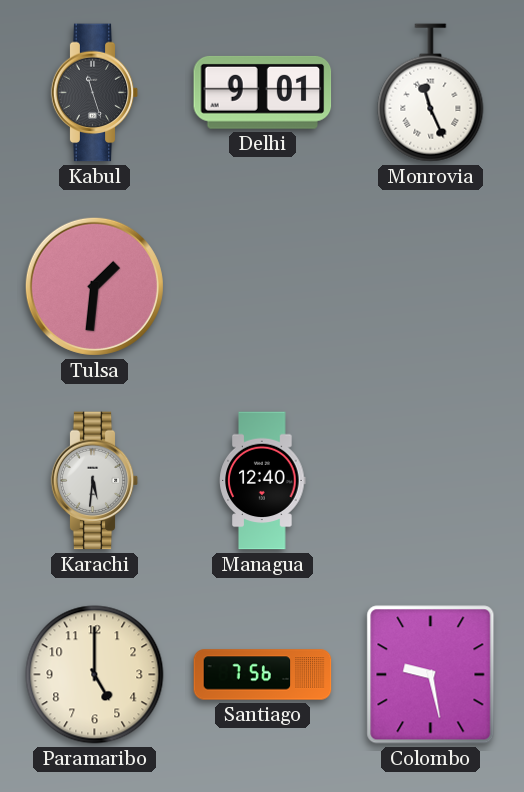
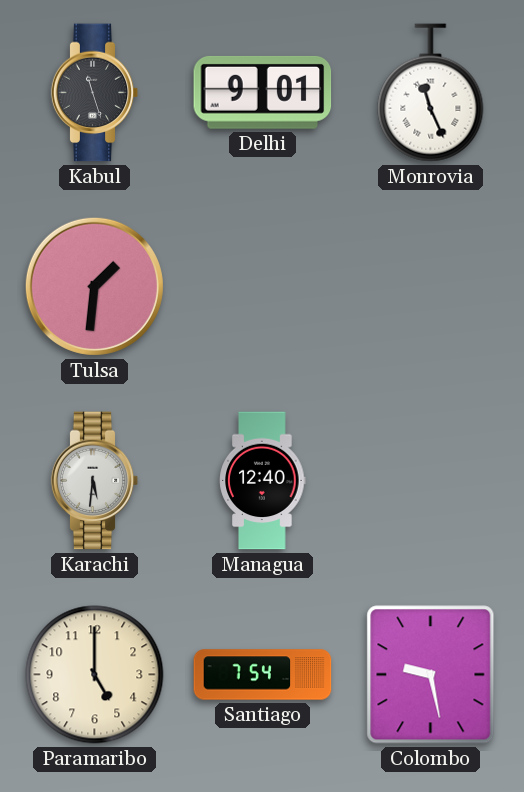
Santiago: 7:56 -> 7:54
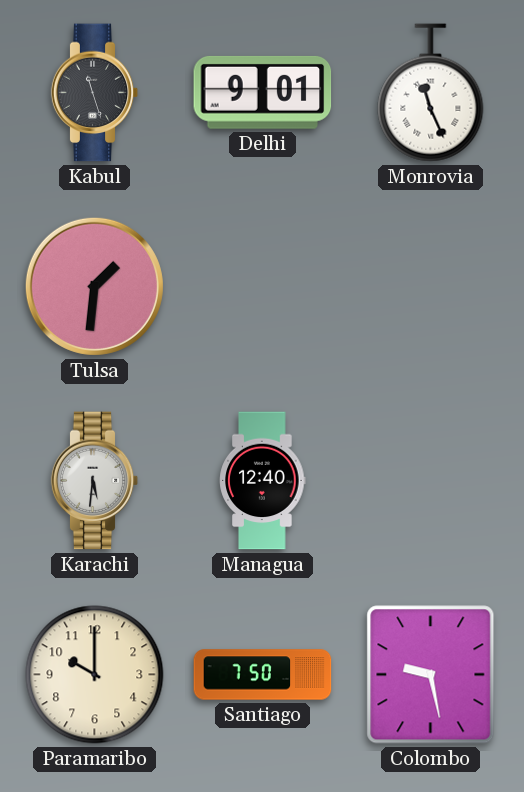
Paramaribo: 5:00 -> 10:00
Santiago: 7:54 -> 7:50
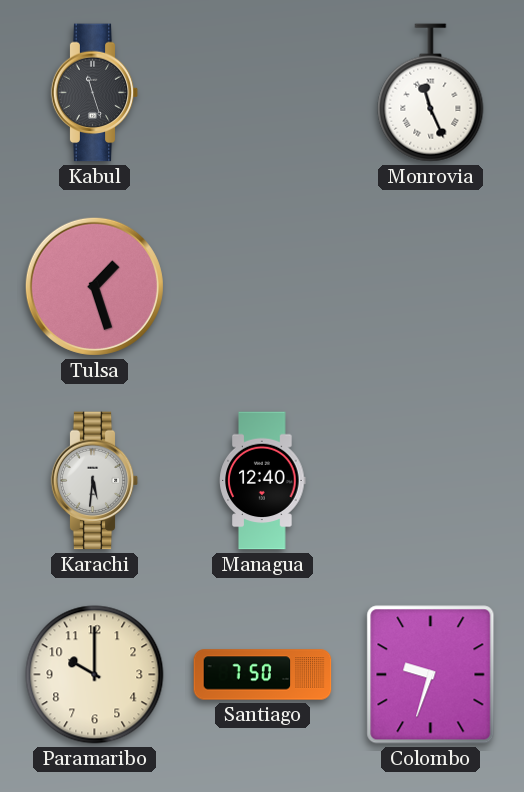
Delhi: 9:01 -> none
Tulsa: 1:31 -> 1:27
Colombo: 9:28 -> 9:33
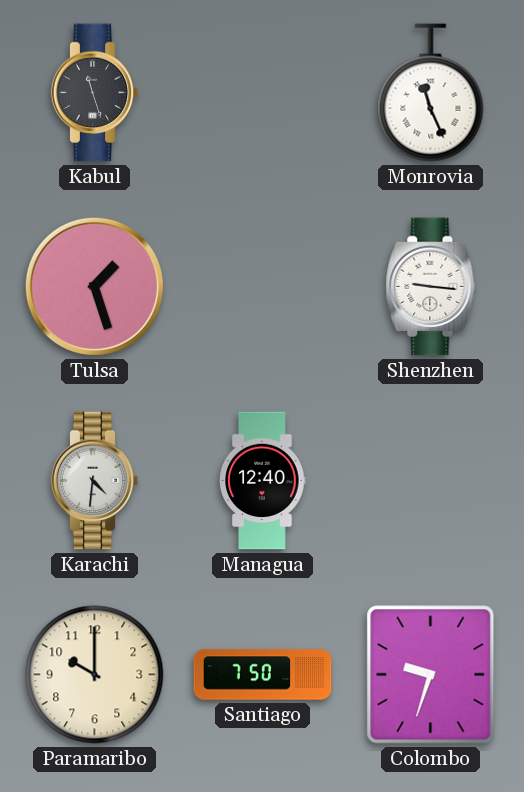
Shenzhen: none -> 9:16
Karachi: 5:31 -> 4:31
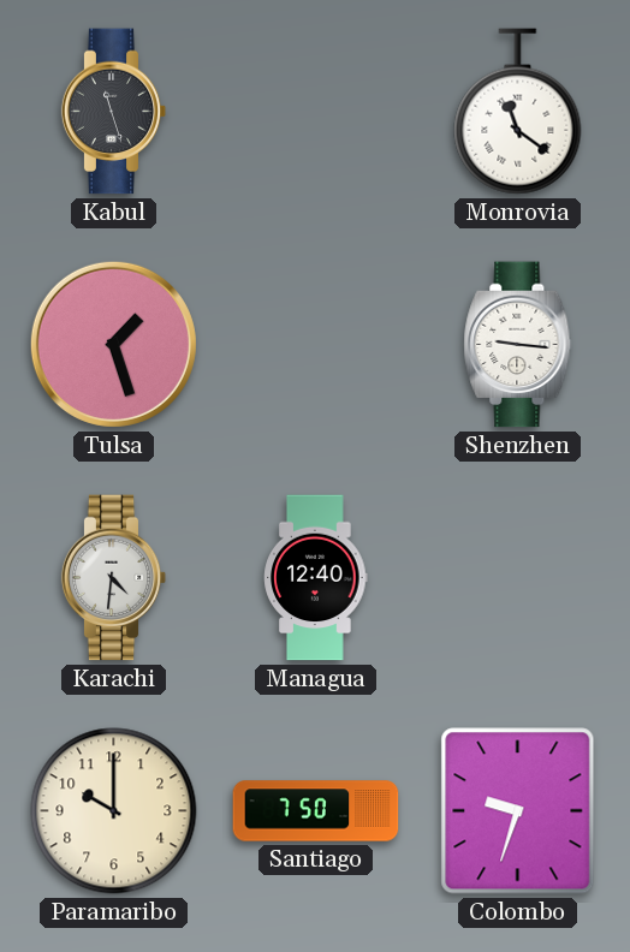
Monrovia: 11:26 -> 11:21
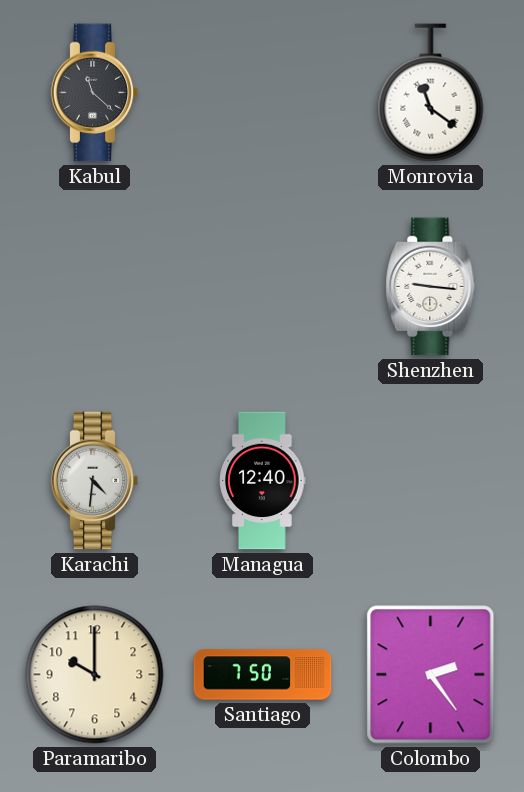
Kabul: 11:27 -> 11:22
Tulsa: 1:27 -> none
Colombo: 9:33 -> 2:24
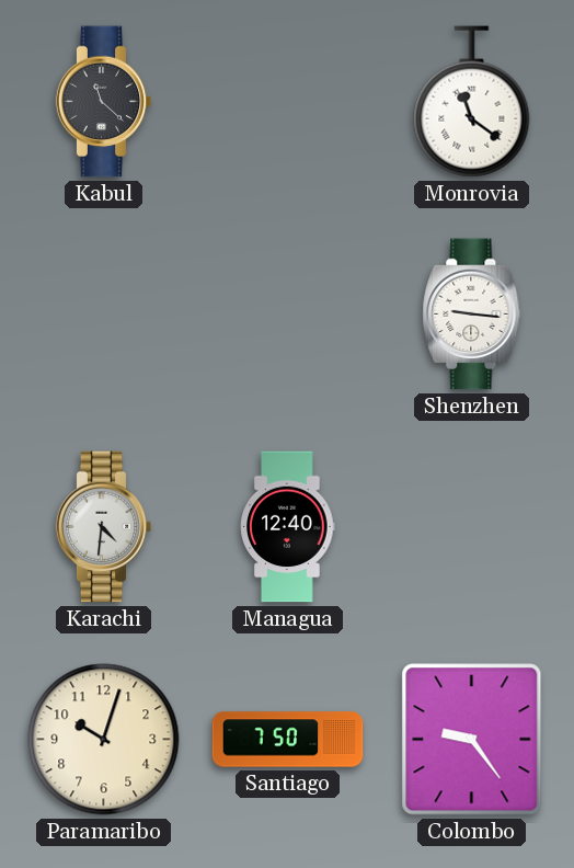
Paramaribo: 10:00 -> 10:03
Colombo: 2:24 -> 9:24
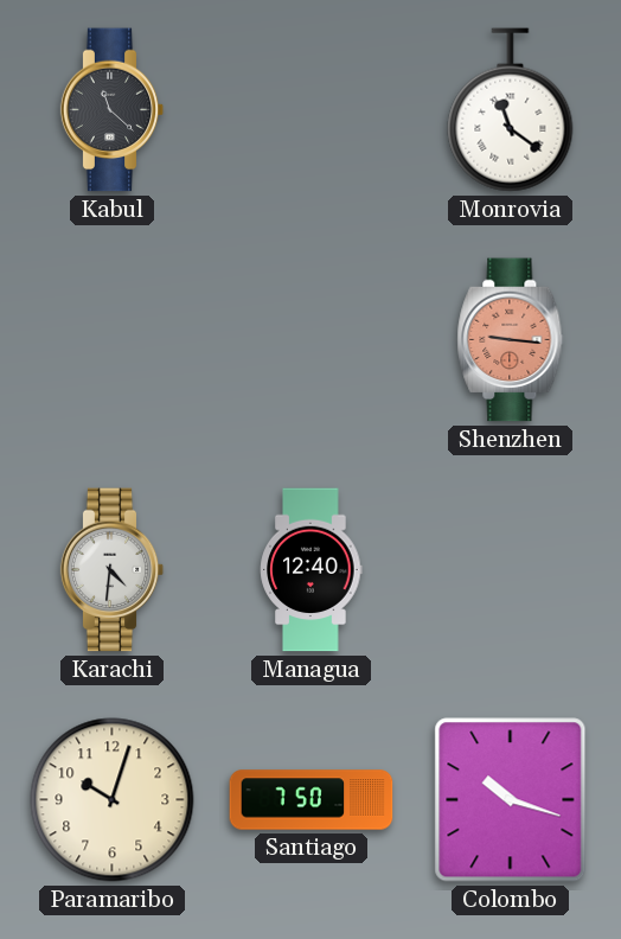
Shenzhen dial: white -> salmon
Colombo: 9:24 -> 10:18
